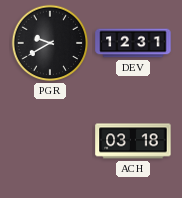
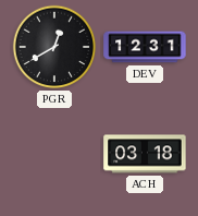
PGR: 9:40 -> 12:40
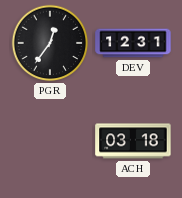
PGR: 12:40 -> 12:36
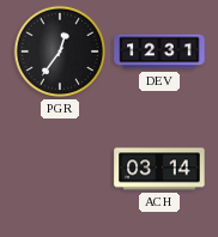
ACH: 03:18 -> 03:14
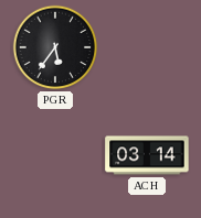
PGR: 12:36 -> 5:36
DEV: 12:31 -> none
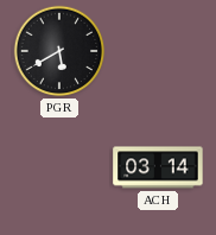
PGR: 5:36 -> 5:40
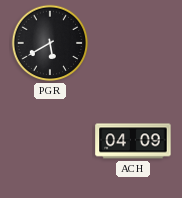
ACH: 03:14 -> 04:09
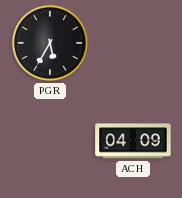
PGR: 5:40 -> 5:35
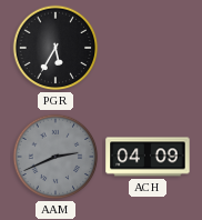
AAM: none -> 2:41
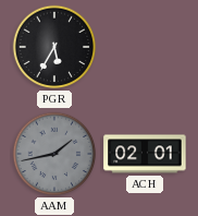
AAM: 2:41 -> 1:43
ACH: 04:09 -> 02:01
